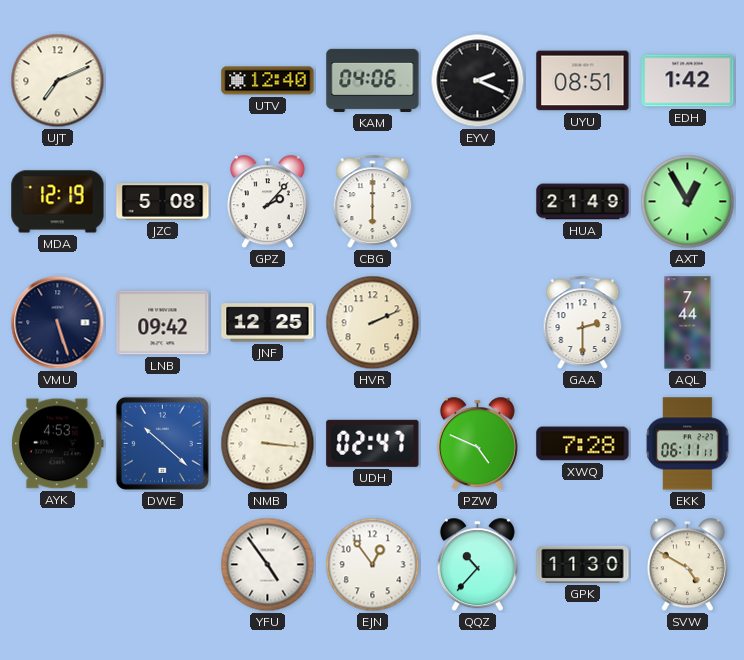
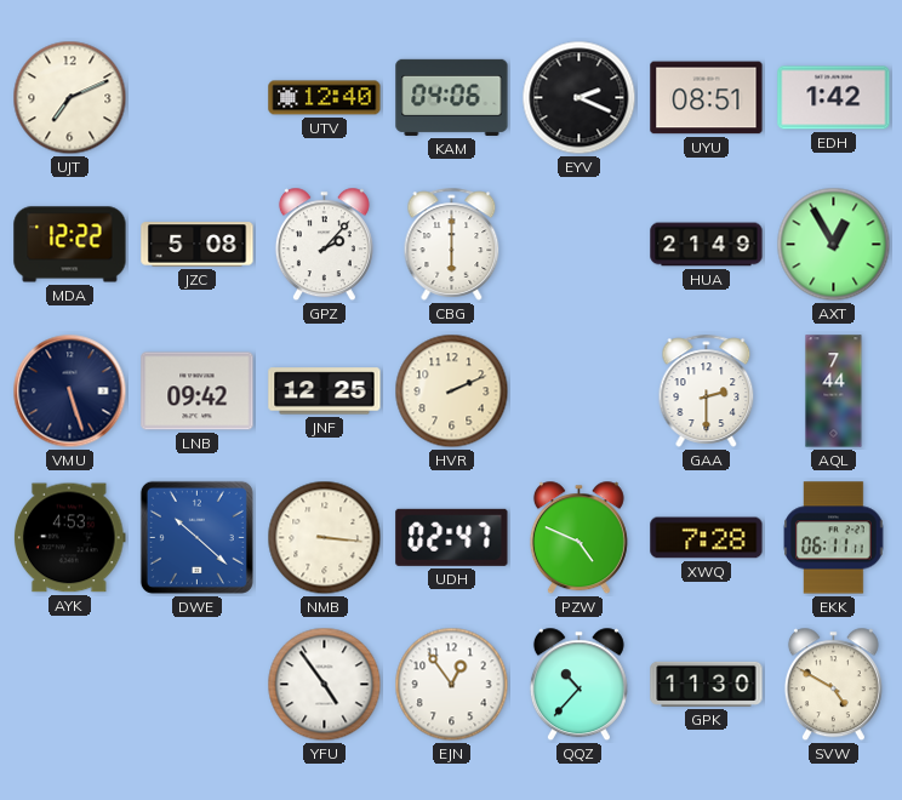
MDA: 12:19 -> 12:22
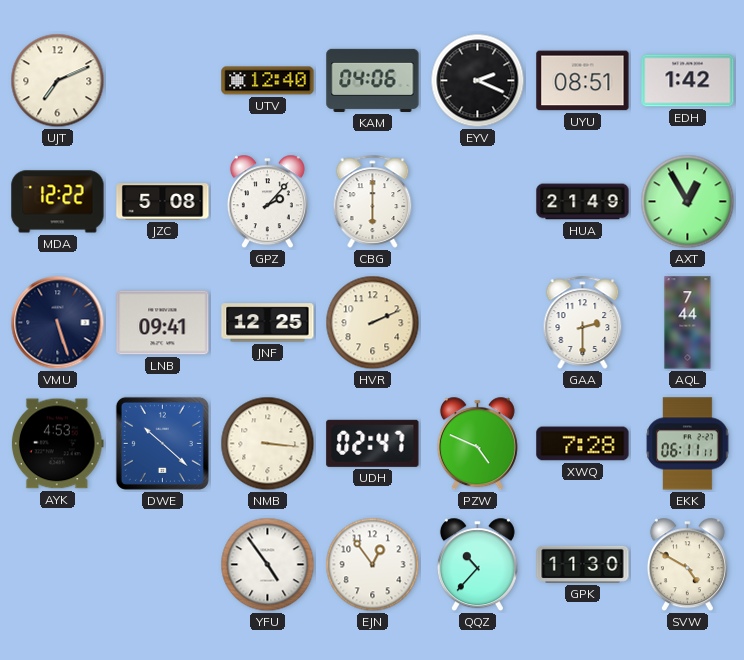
LNB: 09:42 -> 09:41
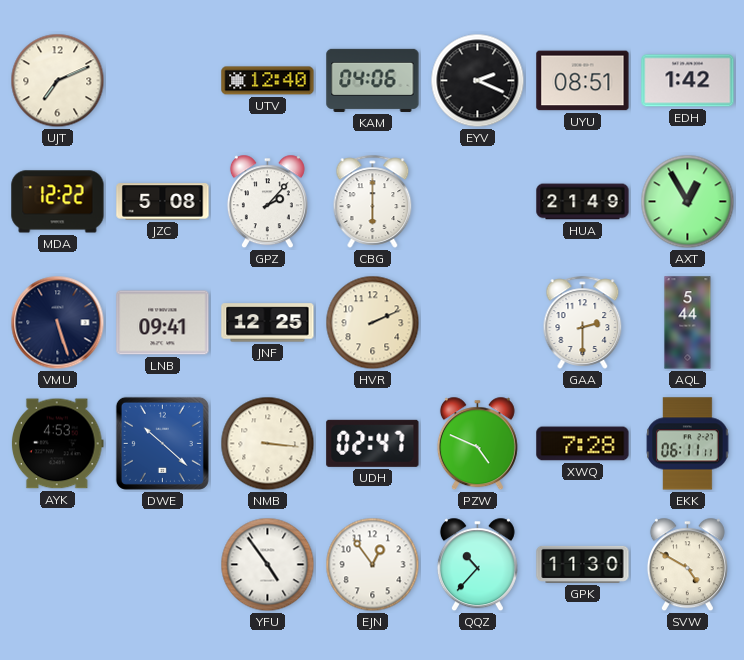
AQL: 7:44 -> 5:44
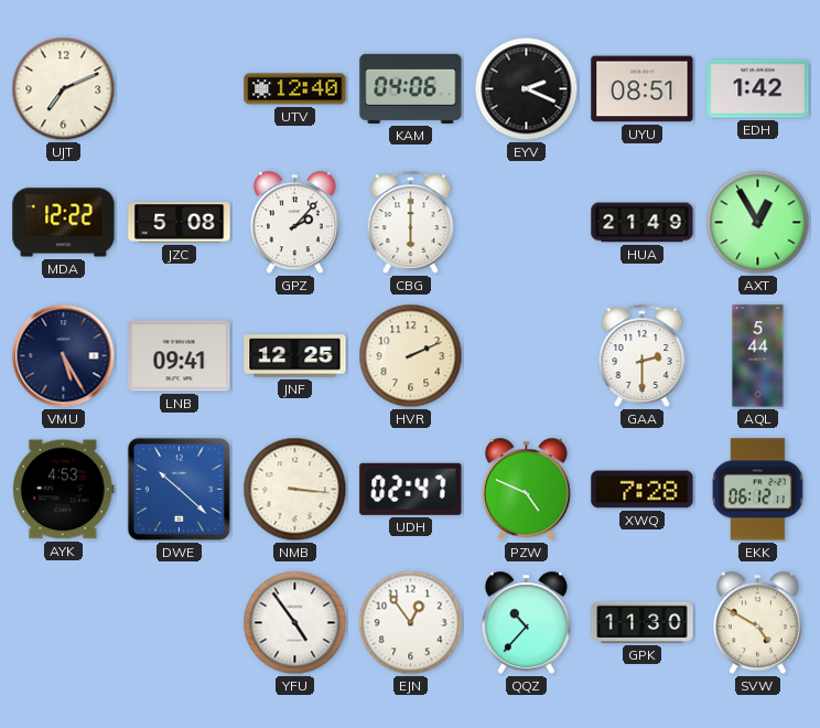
VMU: 5:27 -> 5:25
EKK: 06:11 -> 06:12
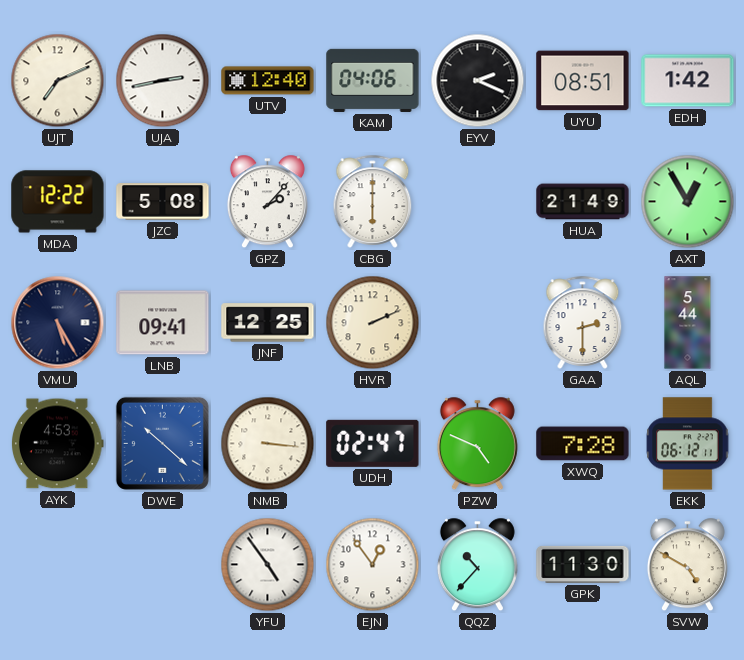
UJA: none -> 2:43
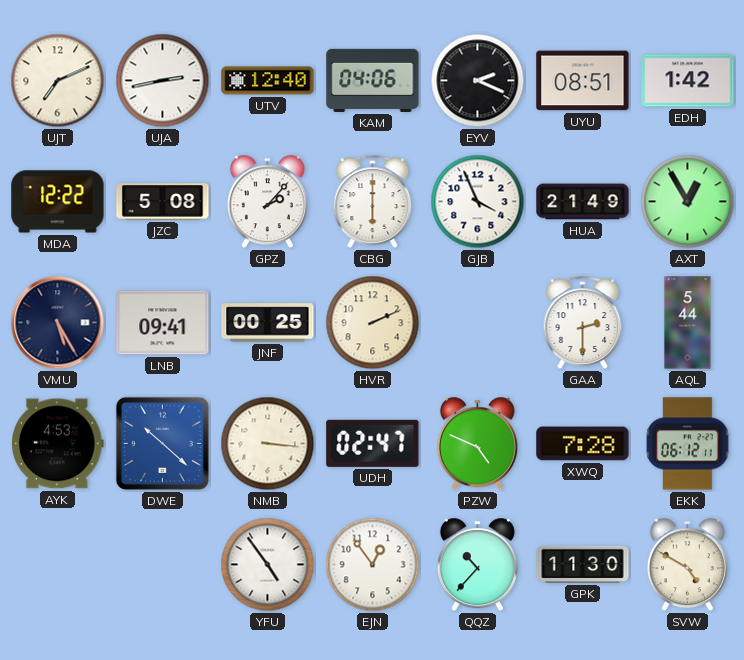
GJB: none -> 3:56
JNF: 12:25 -> 00:25
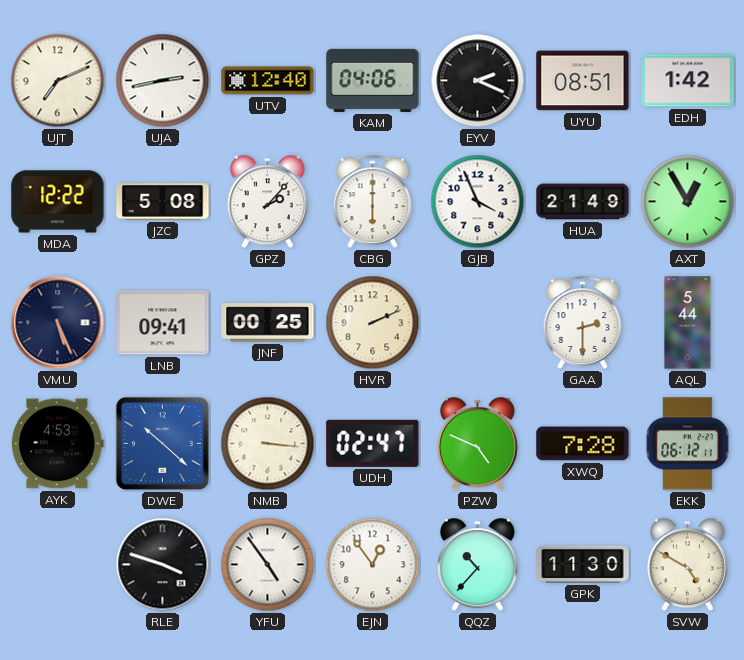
VMU: 5:25 -> 5:26
RLE: none -> 3:48
